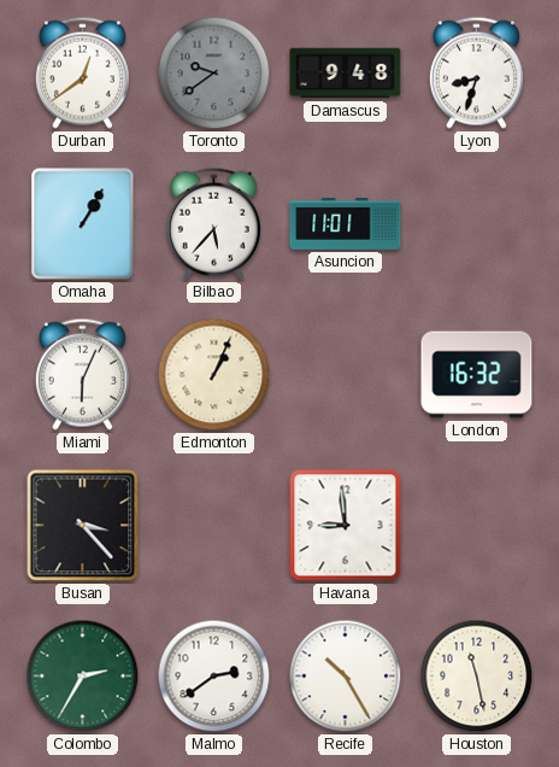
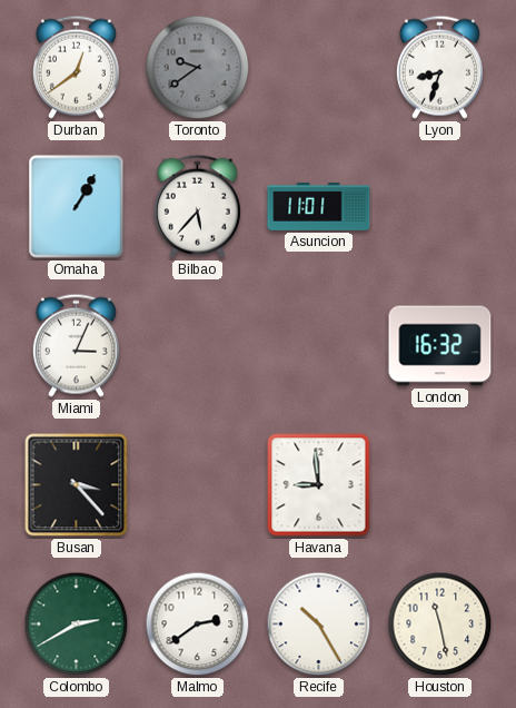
Damascus: 9:48 -> none
Miami: 6:04 -> 3:04
Edmonton: 1:04 -> none
Colombo: 2:35 -> 2:40
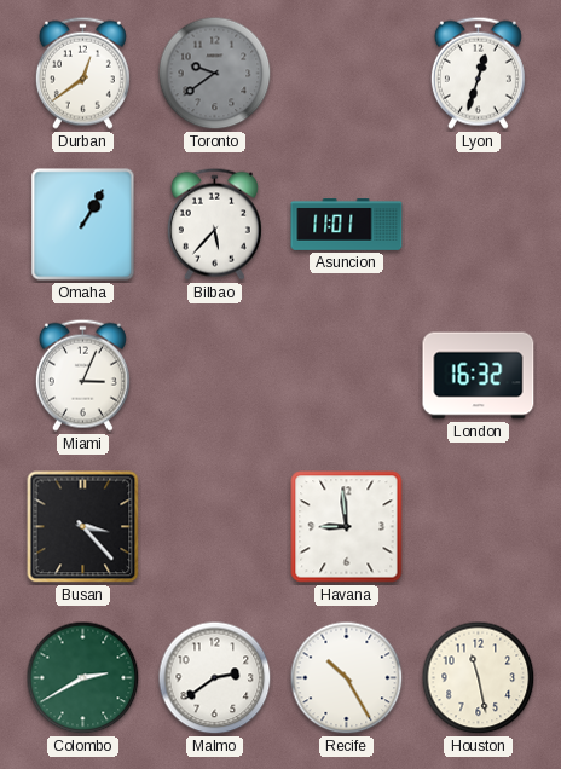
Lyon: 8:33 -> 12:33
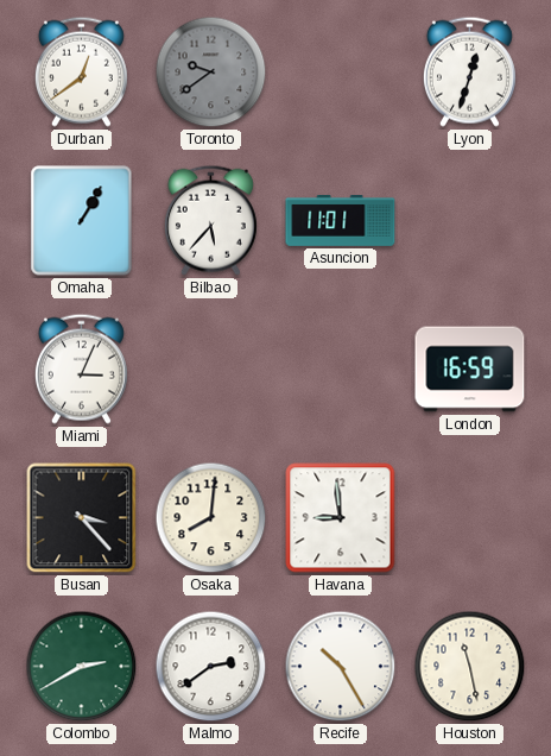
London: 16:32 -> 16:59
Osaka: none -> 8:01
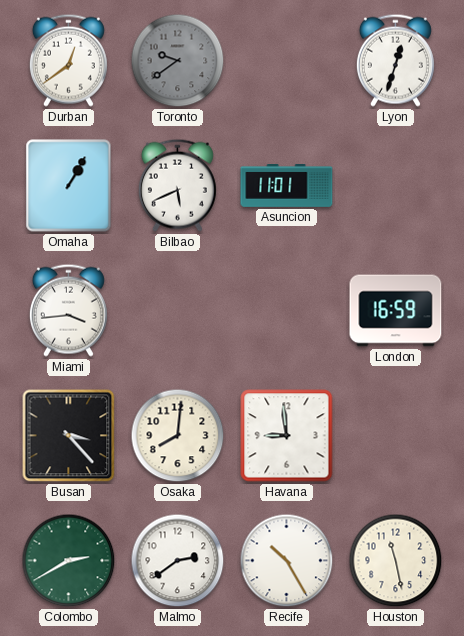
Bilbao: 5:37 -> 5:41
Miami: 3:04 -> 3:44
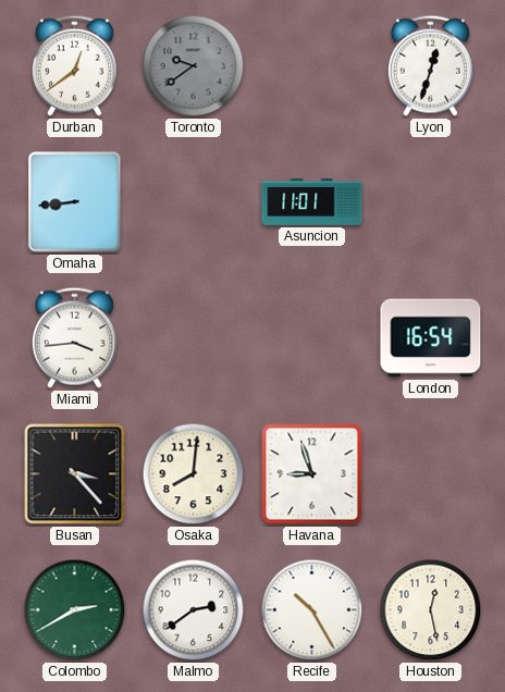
Omaha: 1:05 -> 8:44
Bilbao: 5:41 -> none
London: 16:59 -> 16:54
Havana: 8:59 -> 8:57
Houston: 11:28 -> 12:28
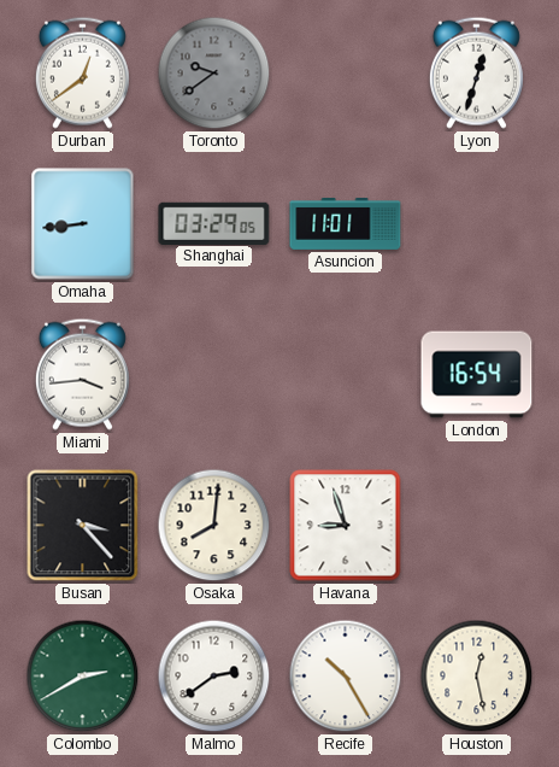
Shanghai: none -> 03:29
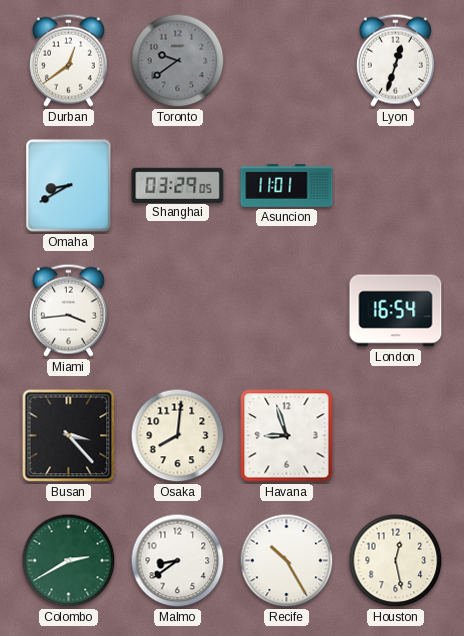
Omaha: 8:44 -> 8:40
Malmo: 2:39 -> 8:39
